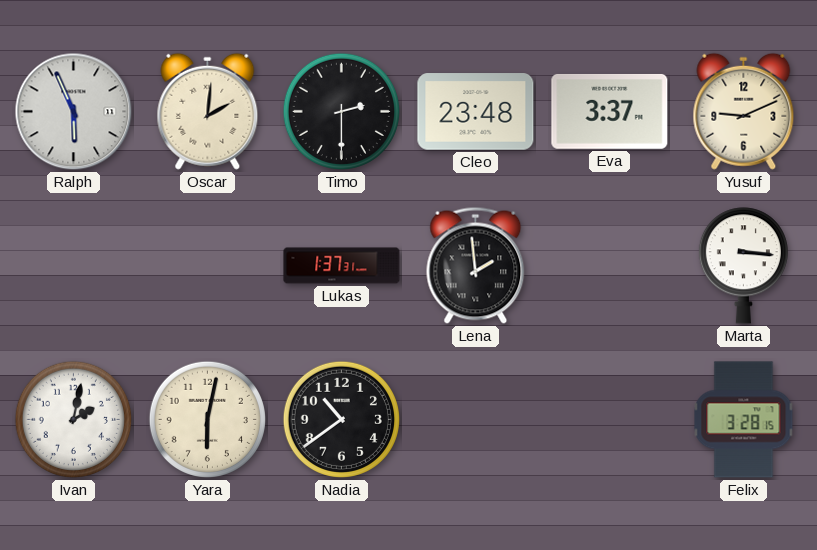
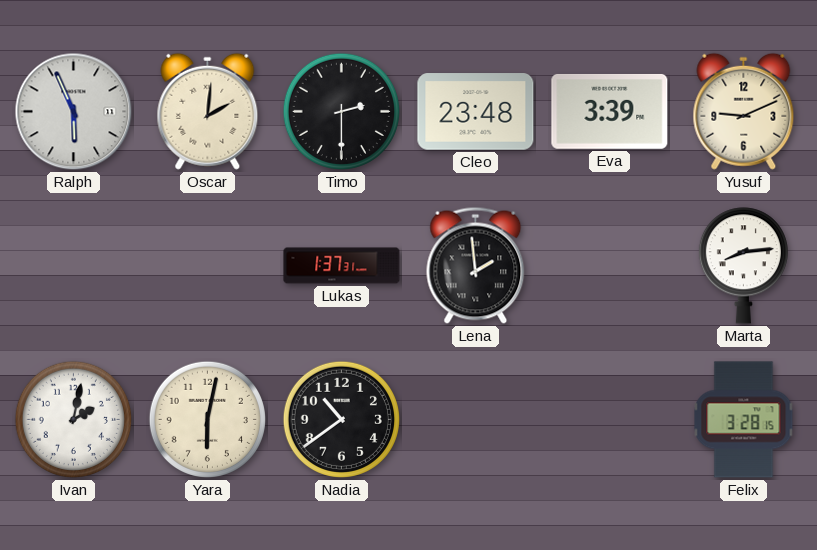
Eva: 3:37 -> 3:39
Marta: 3:16 -> 8:14
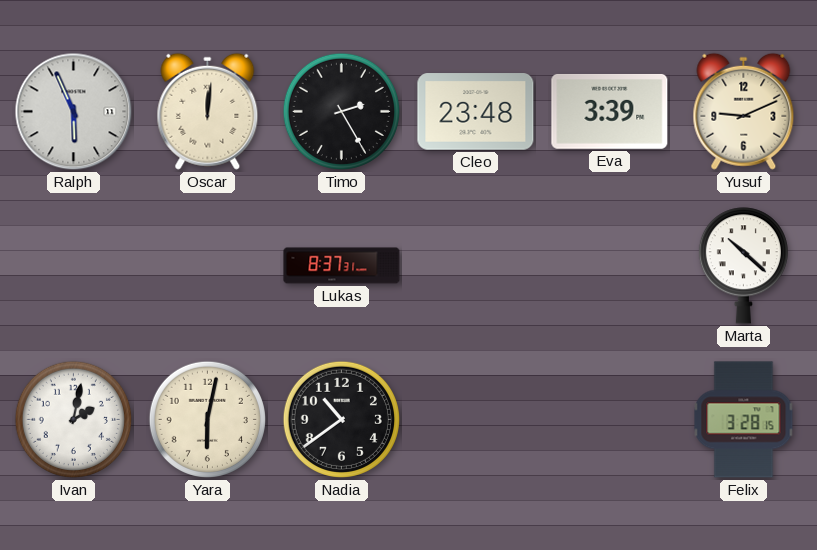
Oscar: 2:01 -> 12:01
Timo: 2:30 -> 2:25
Lukas: 1:37 -> 8:37
Lena: 1:59 -> none
Marta: 8:14 -> 10:22
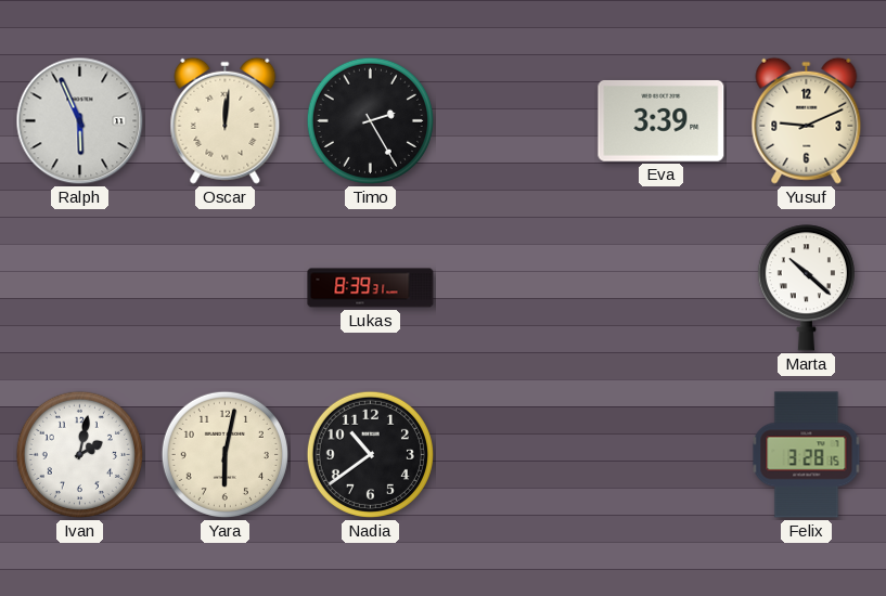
Cleo: 23:48 -> none
Lukas: 8:37 -> 8:39
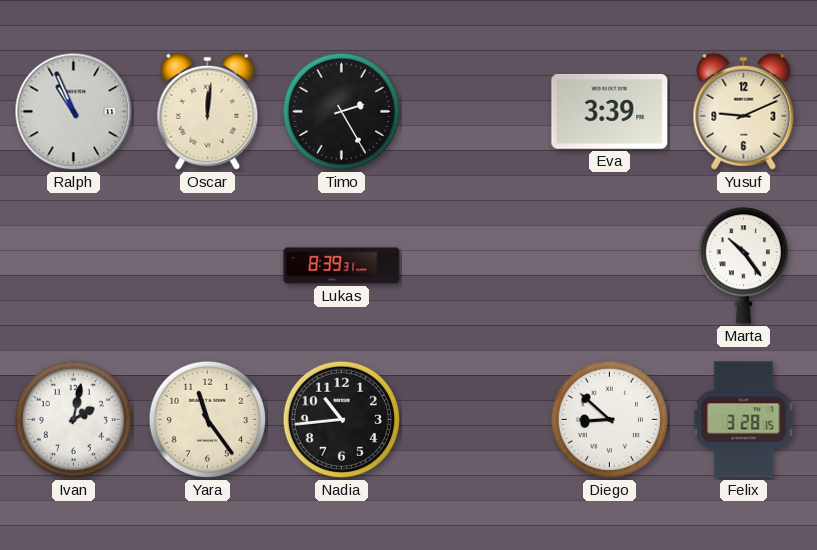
Ralph: 5:56 -> 10:56
Marta: 10:22 -> 10:24
Yara: 6:02 -> 11:24
Nadia: 10:39 -> 10:44
Diego: none -> 8:52
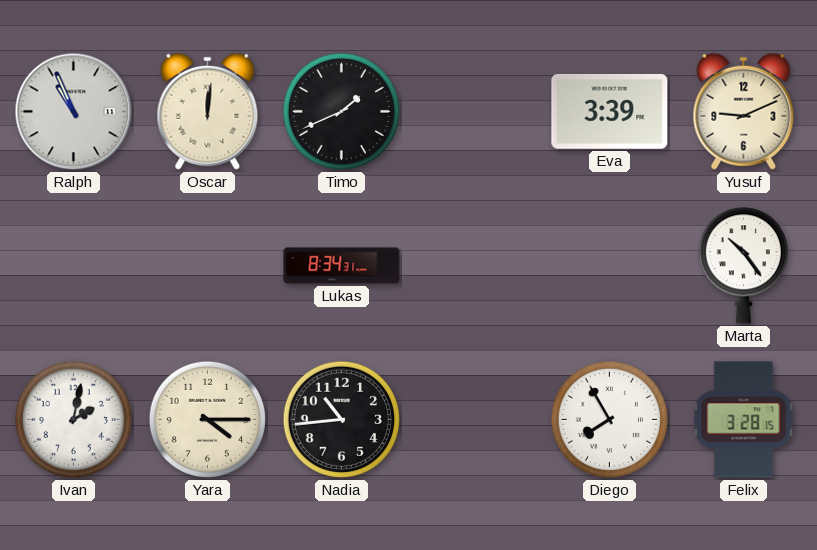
Timo: 2:25 -> 1:41
Lukas: 8:39 -> 8:34
Yara: 11:24 -> 4:15
Diego: 8:52 -> 7:55
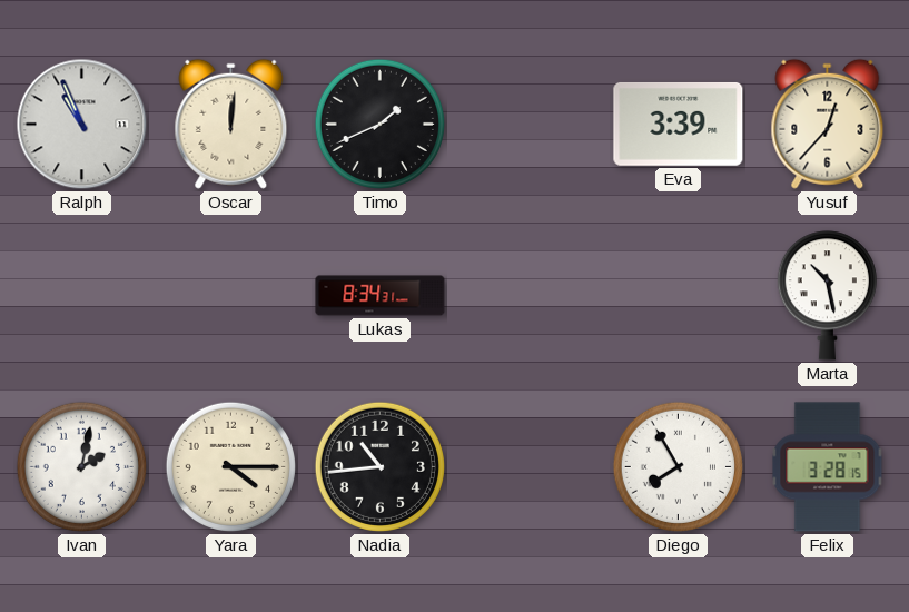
Yusuf: 9:11 -> 12:37
Marta: 10:24 -> 10:28
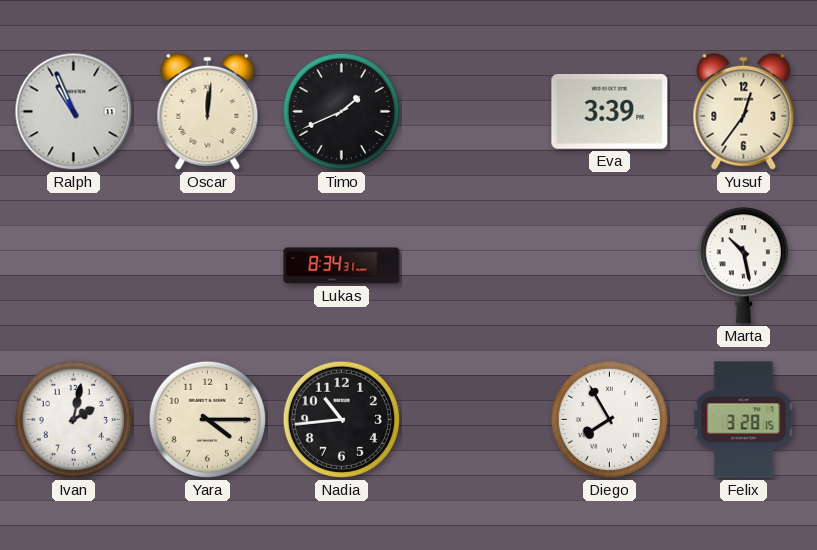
Yusuf: 12:37 -> 12:36
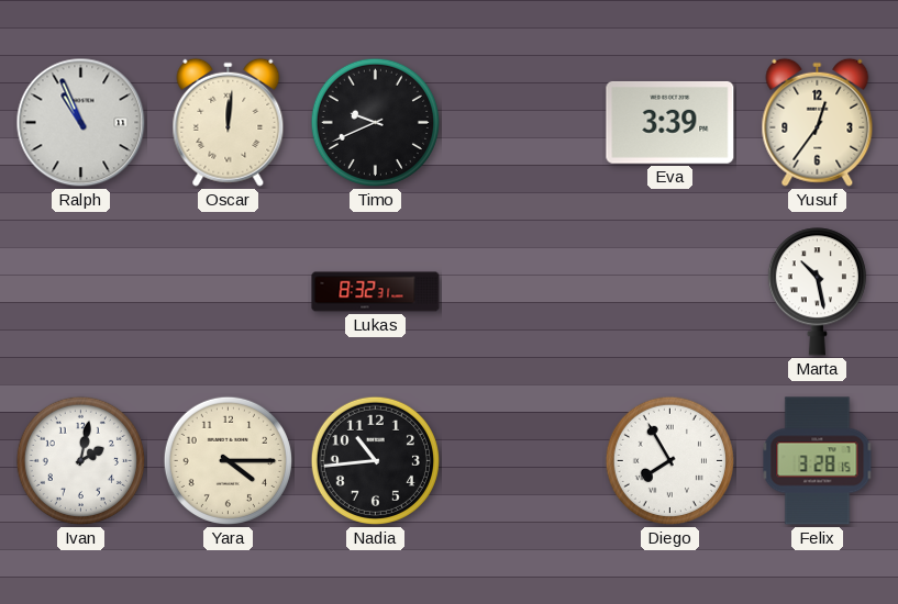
Timo: 1:41 -> 9:41
Lukas: 8:34 -> 8:32
